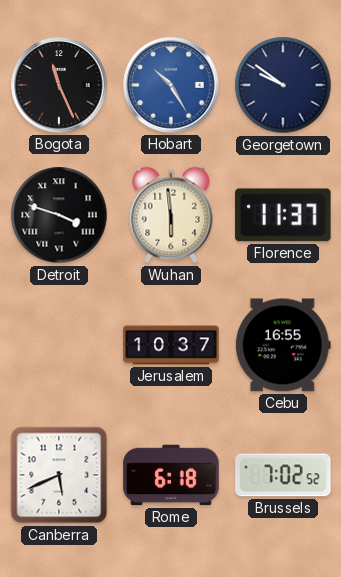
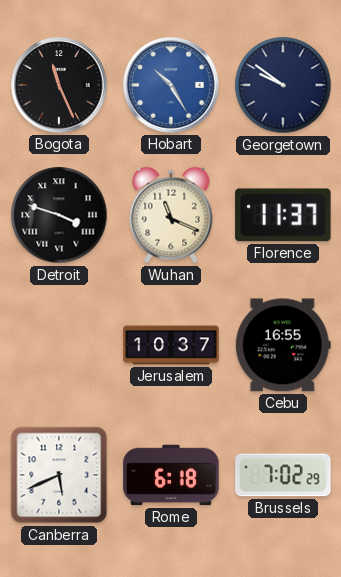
Wuhan: 5:59 -> 11:19
Brussels: 7:02:52 -> 7:02:29
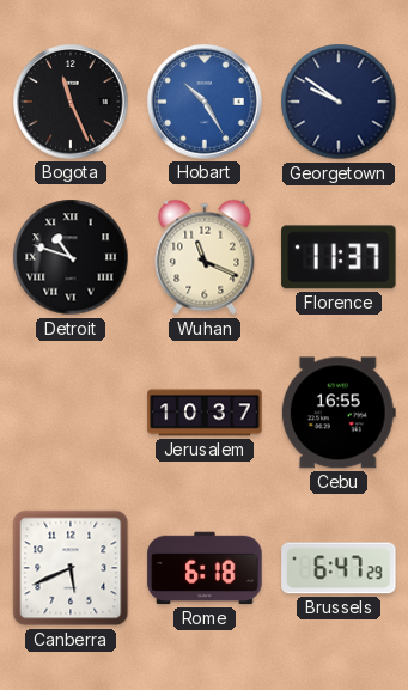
Detroit: 3:48 -> 10:48
Brussels: 7:02 -> 6:47
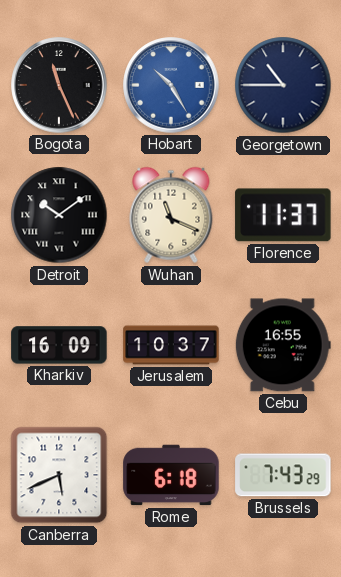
Georgetown: 9:51 -> 10:45
Detroit: 10:48 -> 10:09
Kharkiv: none -> 16:09
Brussels: 6:47 -> 7:43
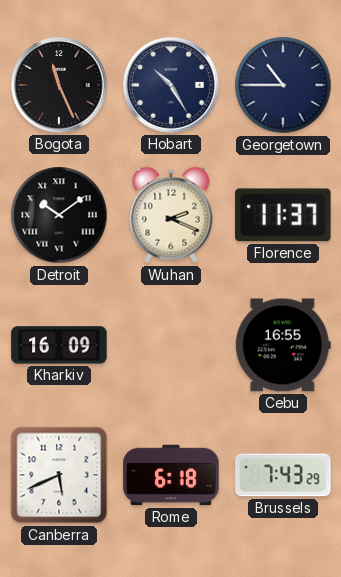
Hobart dial: blue -> navy
Wuhan: 11:19 -> 2:19
Jerusalem: 10:37 -> none
